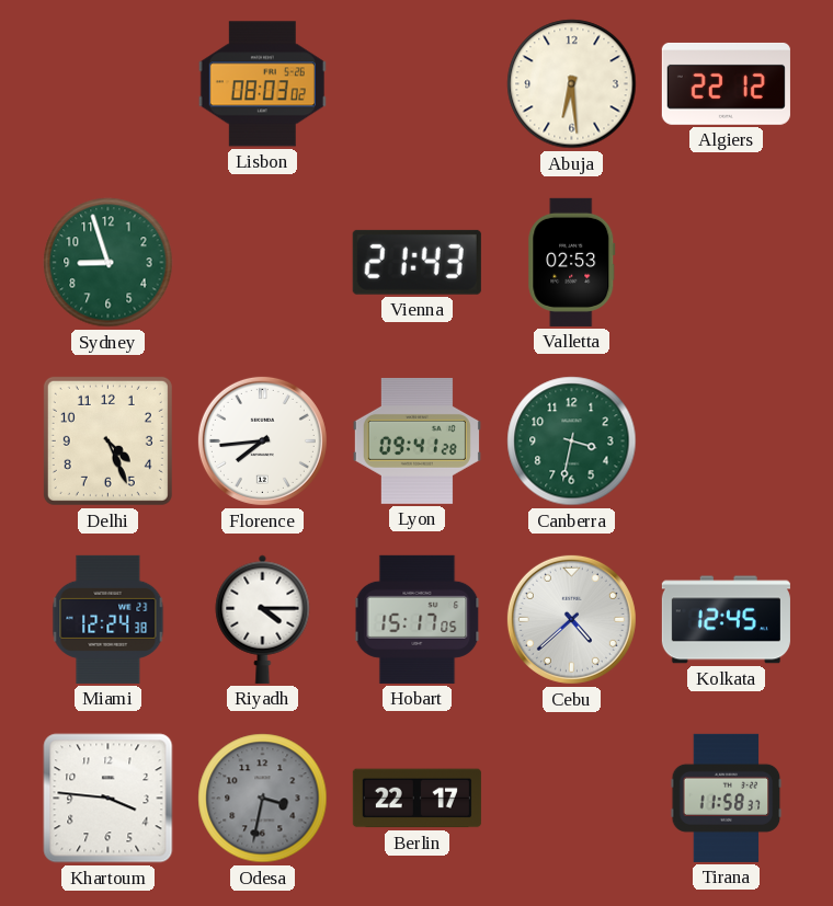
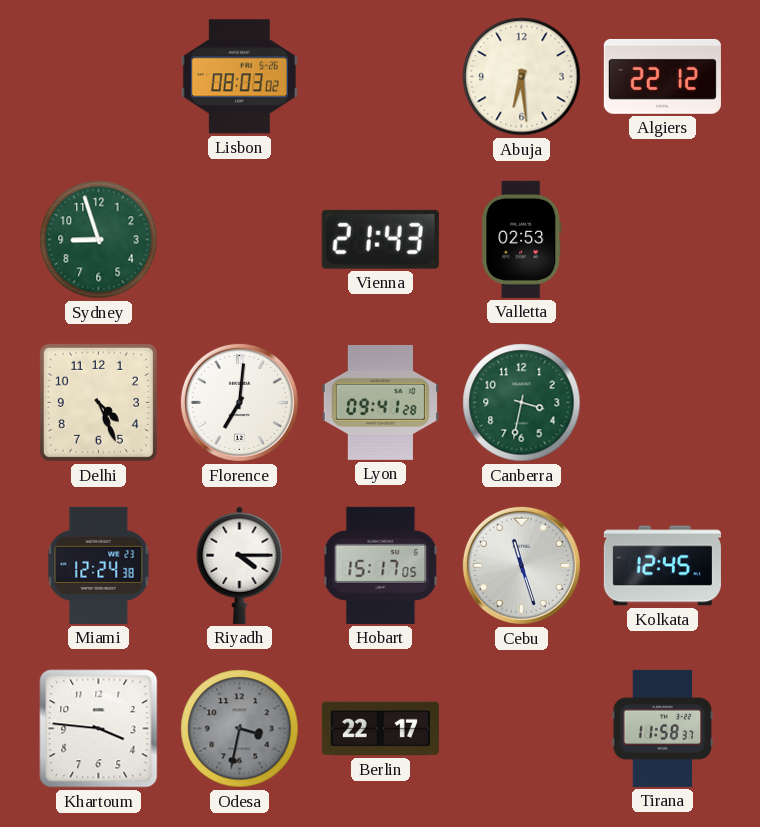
Florence: 7:44 -> 7:01
Cebu: 4:38 -> 11:27
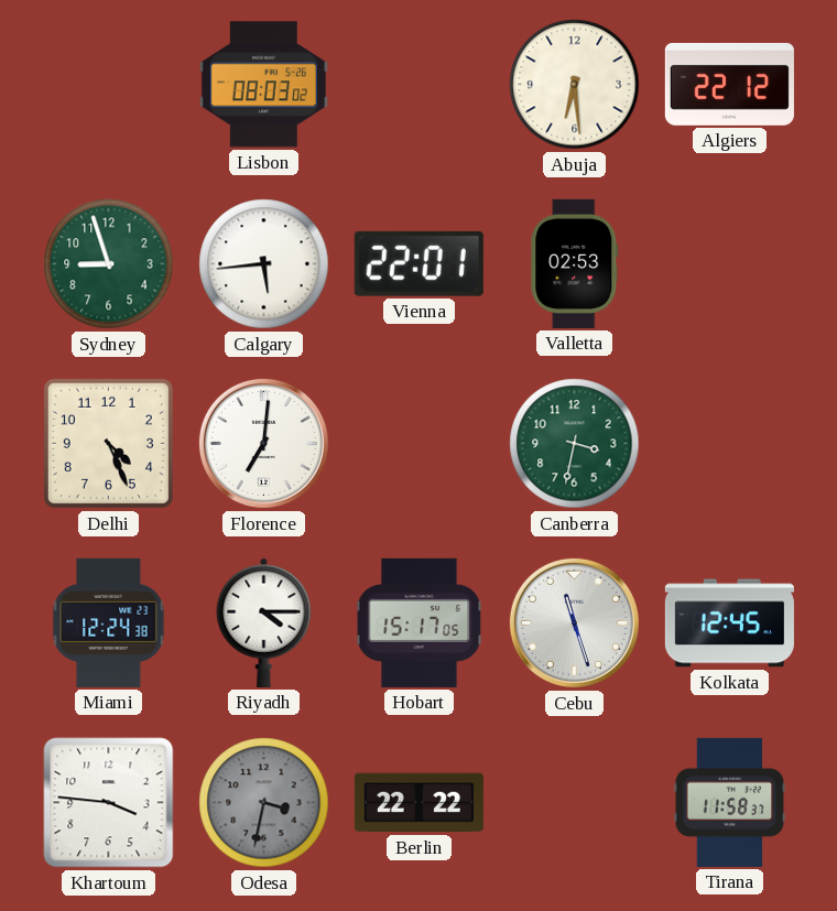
Calgary: none -> 5:44
Vienna: 21:43 -> 22:01
Lyon: 09:41 -> none
Berlin: 22:17 -> 22:22
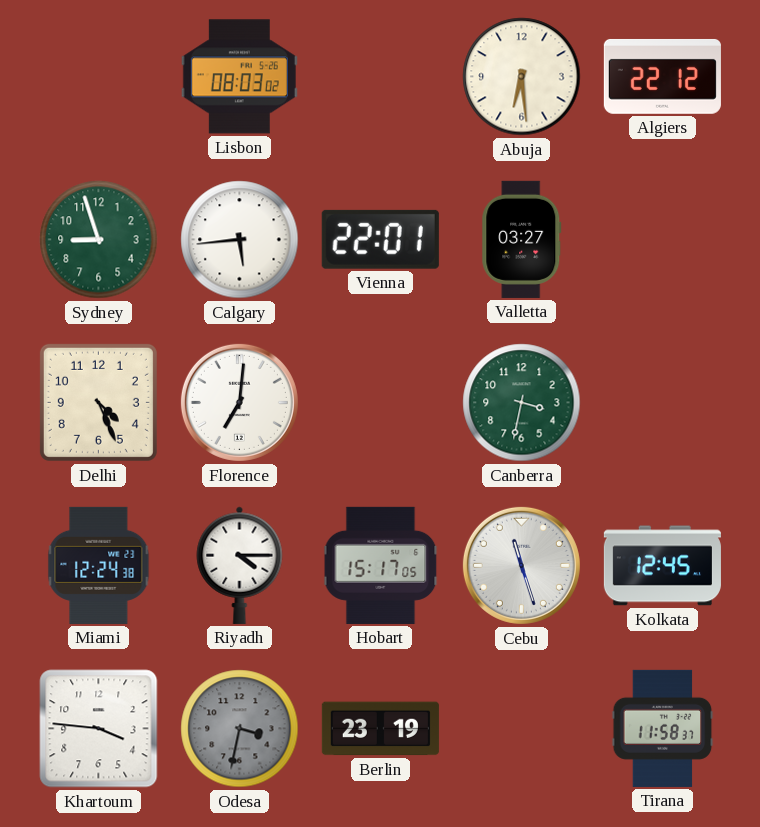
Valletta: 02:53 -> 03:27
Berlin: 22:22 -> 23:19
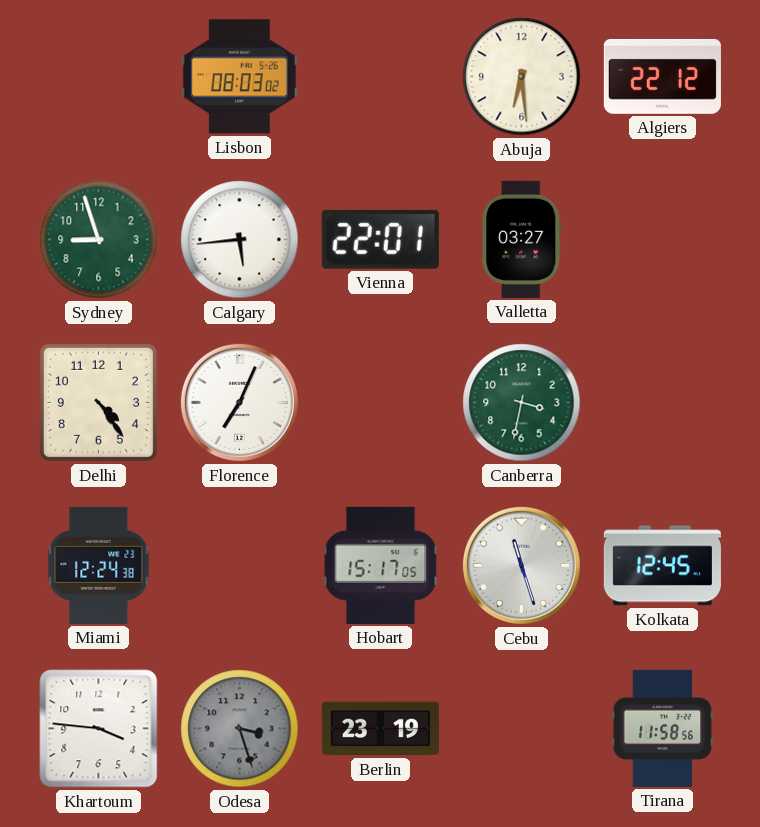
Delhi: 4:26 -> 4:24
Florence: 7:01 -> 7:04
Riyadh: 4:15 -> none
Odesa: 3:32 -> 3:27
Tirana: 11:58:37 -> 11:58:56
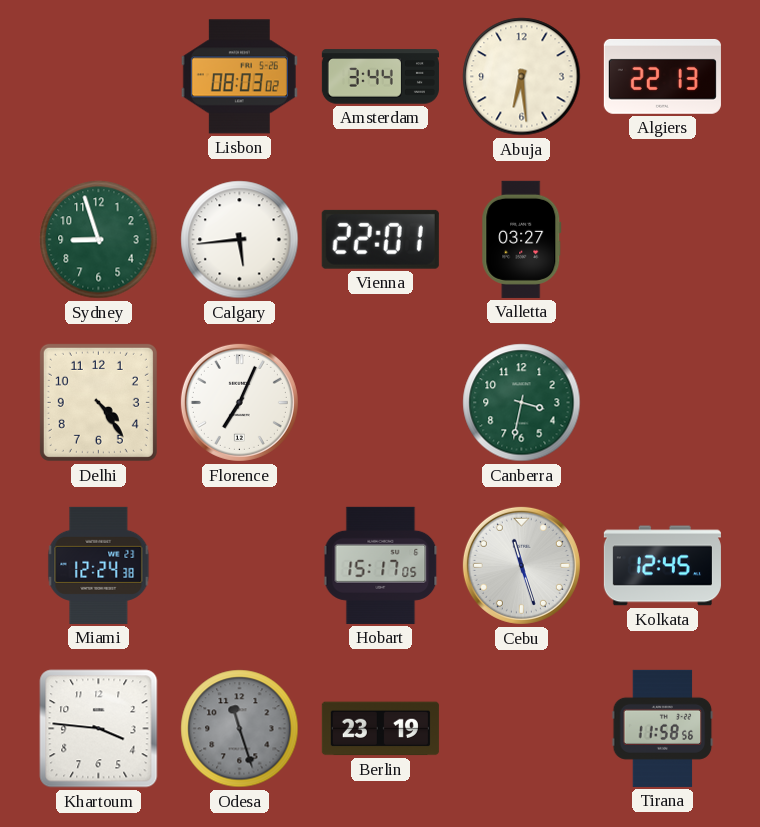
Amsterdam: none -> 3:44
Algiers: 22:12 -> 22:13
Odesa: 3:27 -> 11:27
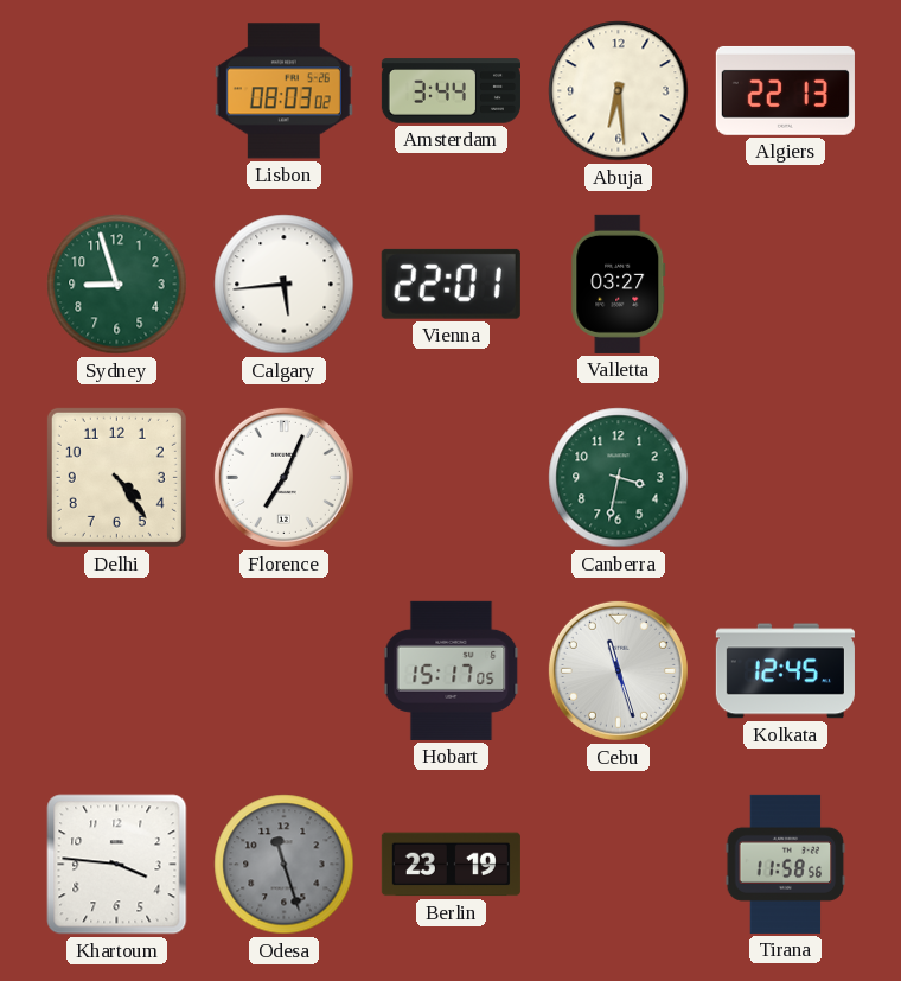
Miami: 12:24 -> none
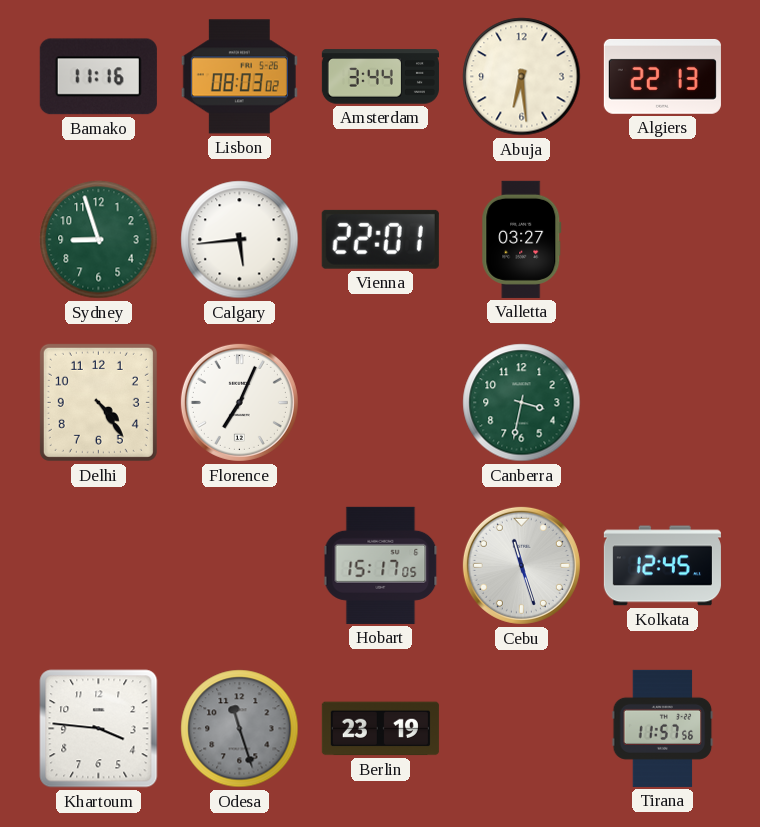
Bamako: none -> 11:16
Tirana: 11:58 -> 11:57
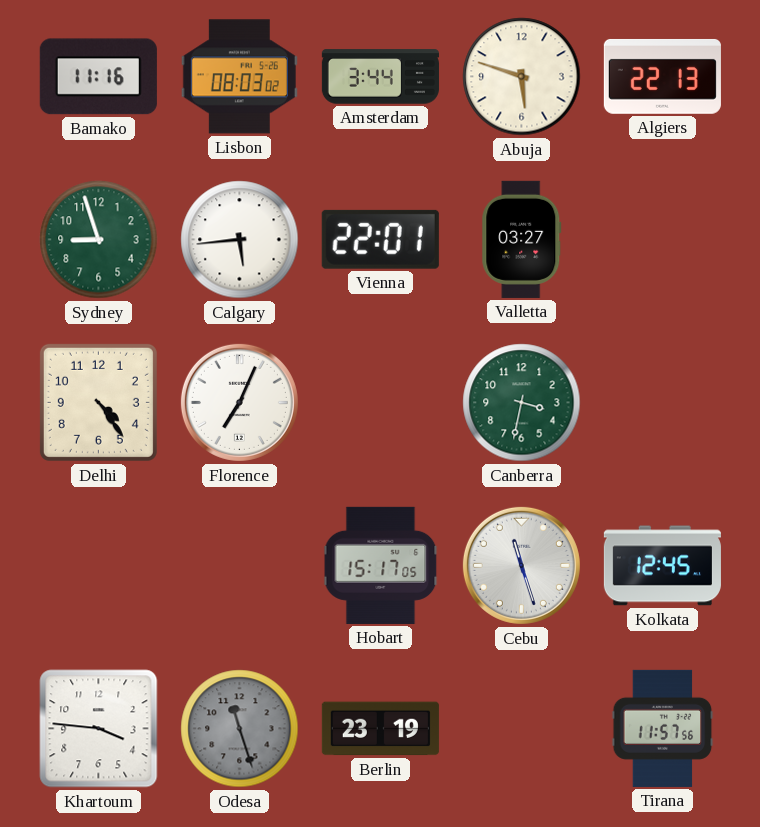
Abuja: 6:29 -> 5:48
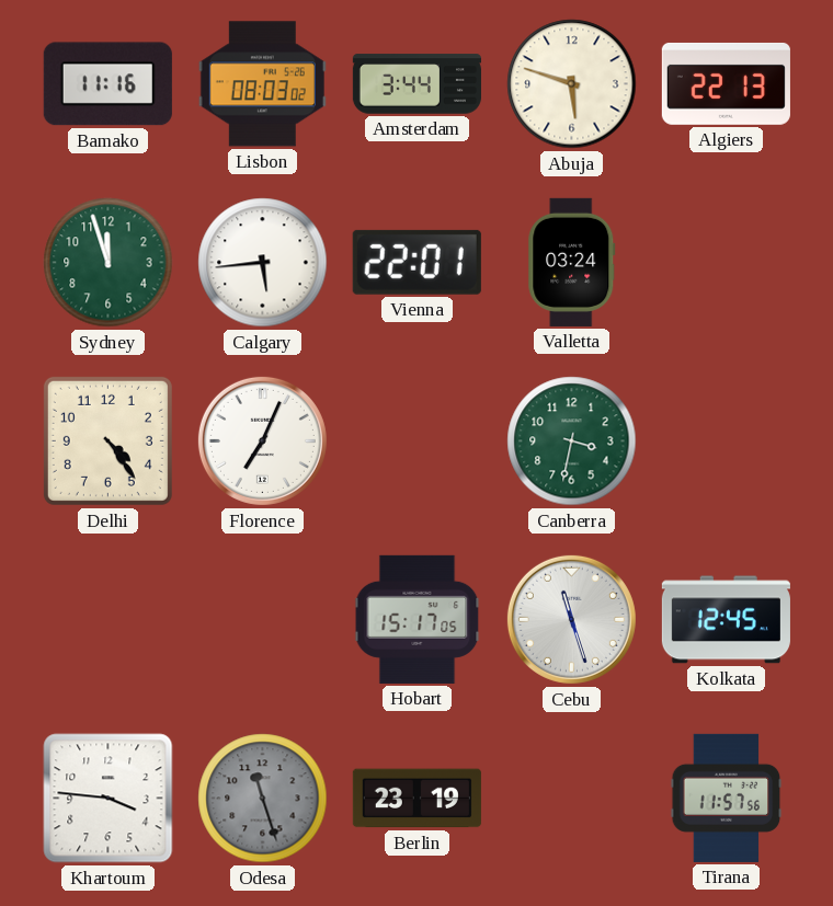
Sydney: 8:57 -> 11:57
Valletta: 03:27 -> 03:24
